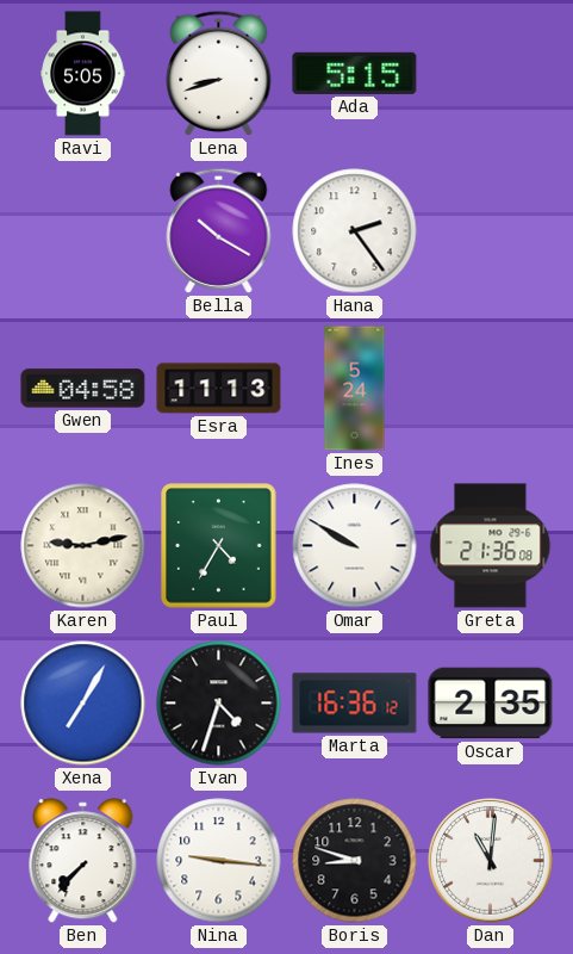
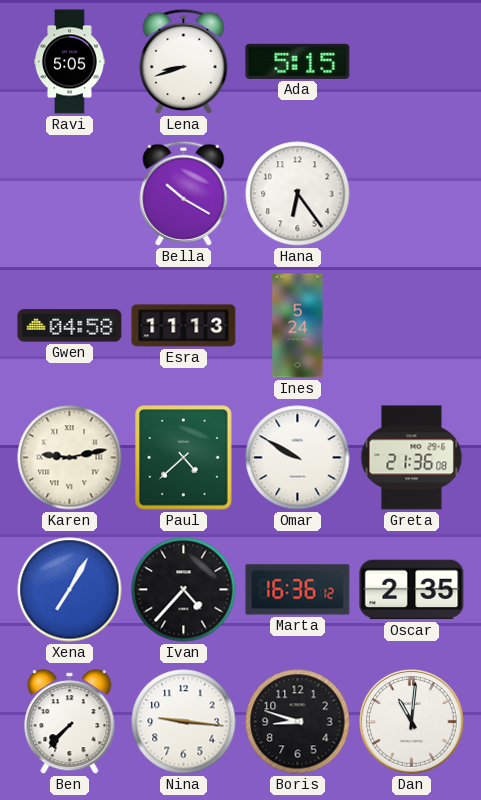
Hana: 2:24 -> 6:24
Paul: 4:35 -> 4:38
Ivan: 4:33 -> 4:37
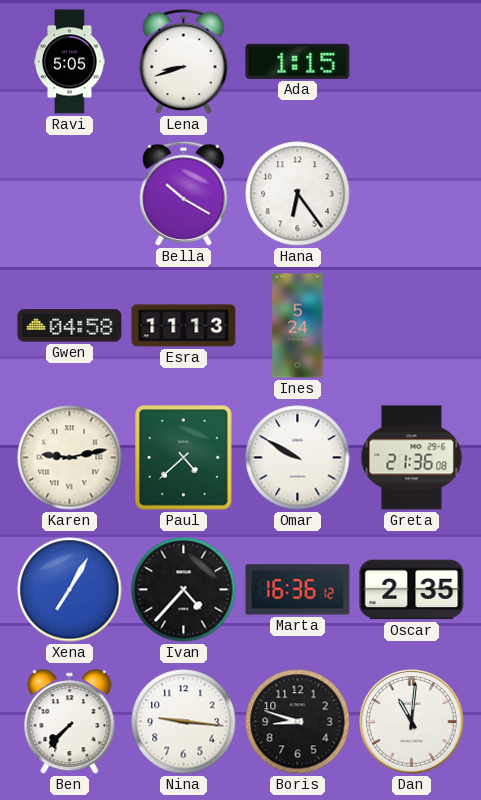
Ada: 5:15 -> 1:15
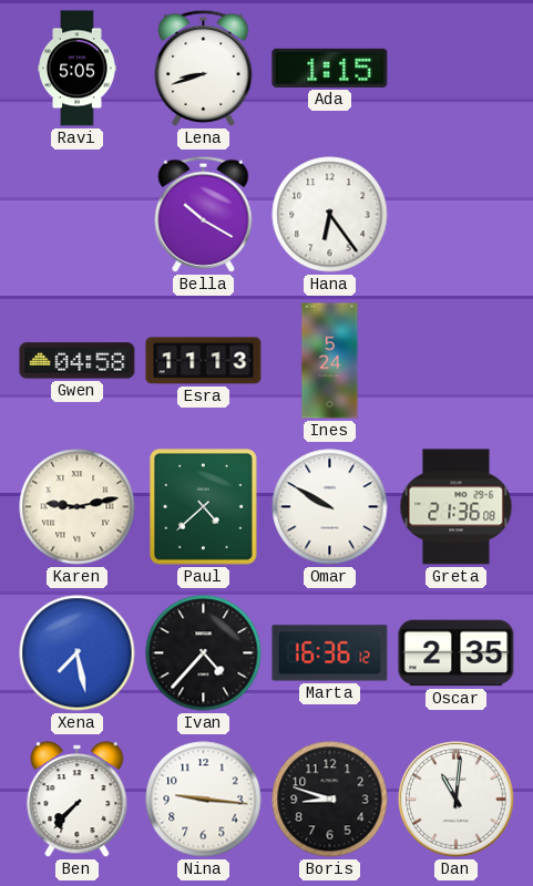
Xena: 7:05 -> 7:28
